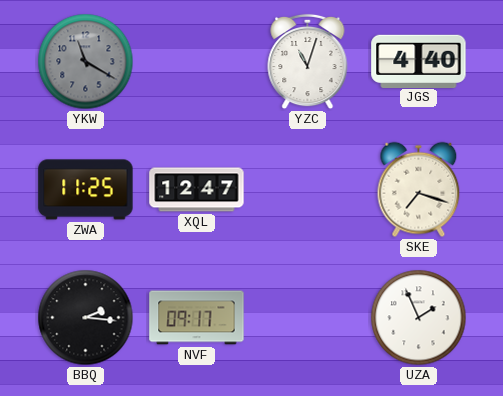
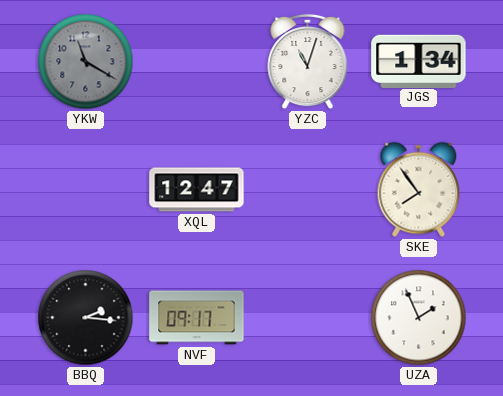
JGS: 4:40 -> 1:34
ZWA: 11:25 -> none
SKE: 7:18 -> 7:54
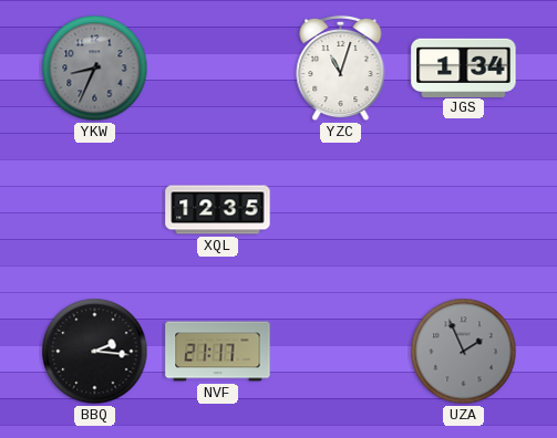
YKW: 11:20 -> 8:34
XQL: 12:47 -> 12:35
SKE: 7:54 -> none
NVF: 09:17 -> 21:17
UZA dial: white -> grey
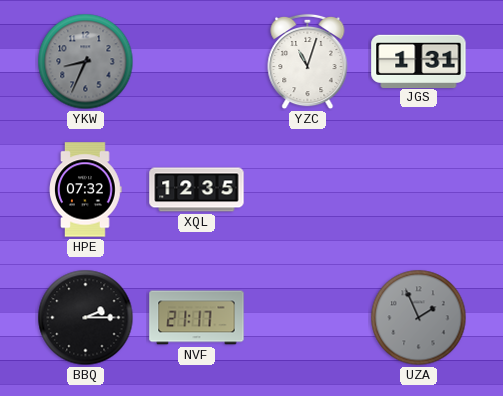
JGS: 1:34 -> 1:31
HPE: none -> 07:32
BBQ: 2:16 -> 2:15
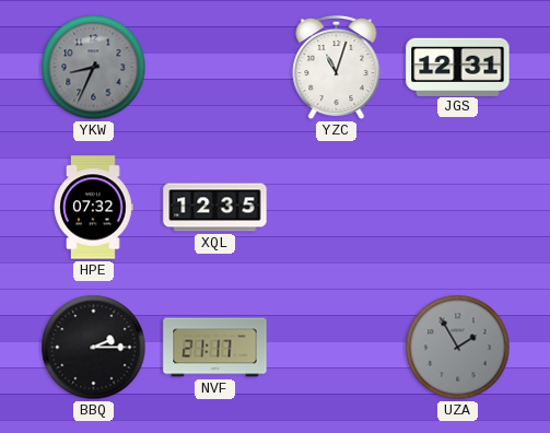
JGS: 1:31 -> 12:31
UZA: 1:56 -> 1:55
